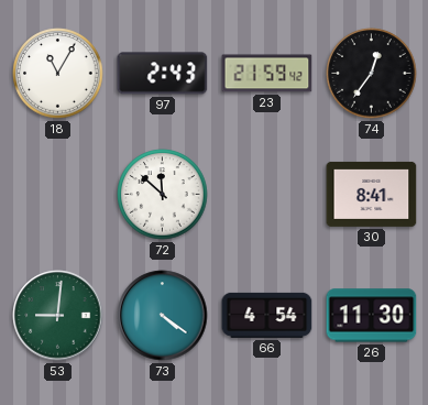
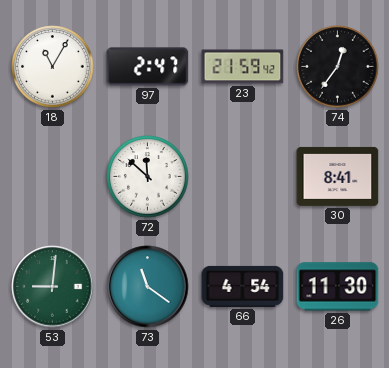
97: 2:43 -> 2:47
73: 4:21 -> 11:21
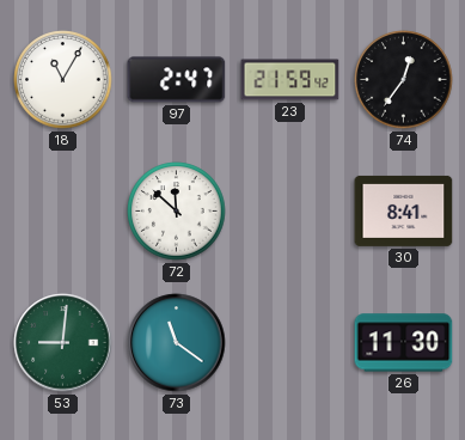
66: 4:54 -> none
